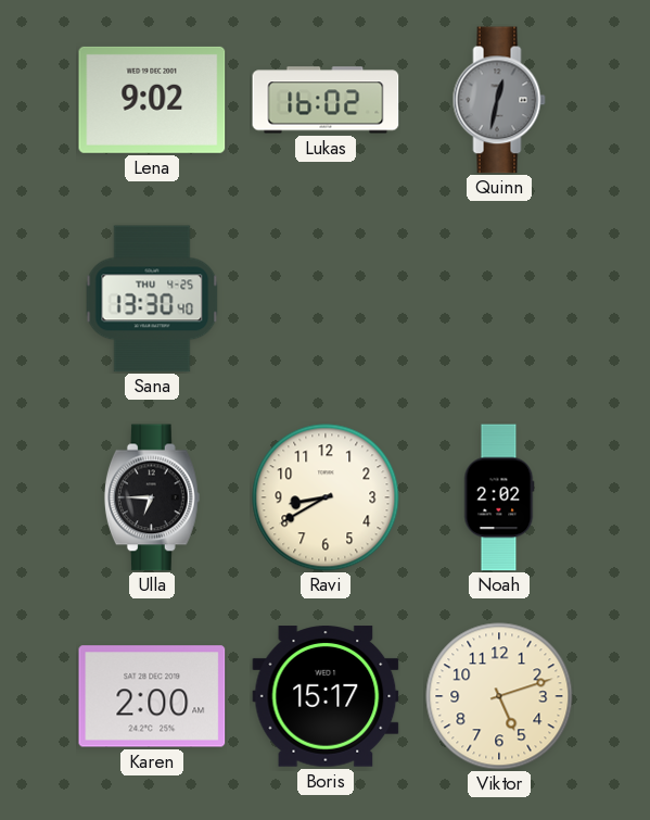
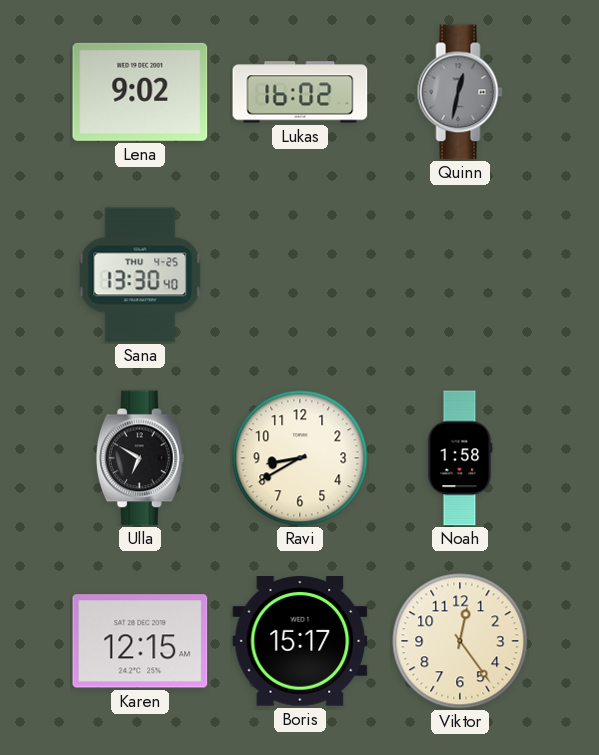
Ulla: 6:45 -> 6:50
Noah: 2:02 -> 1:58
Karen: 2:00 -> 12:15
Viktor: 5:12 -> 12:24
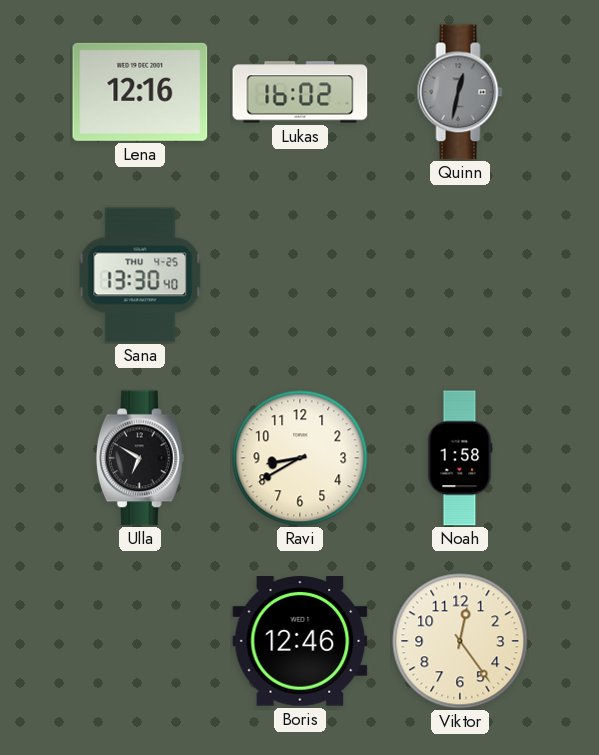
Lena: 9:02 -> 12:16
Karen: 12:15 -> none
Boris: 15:17 -> 12:46
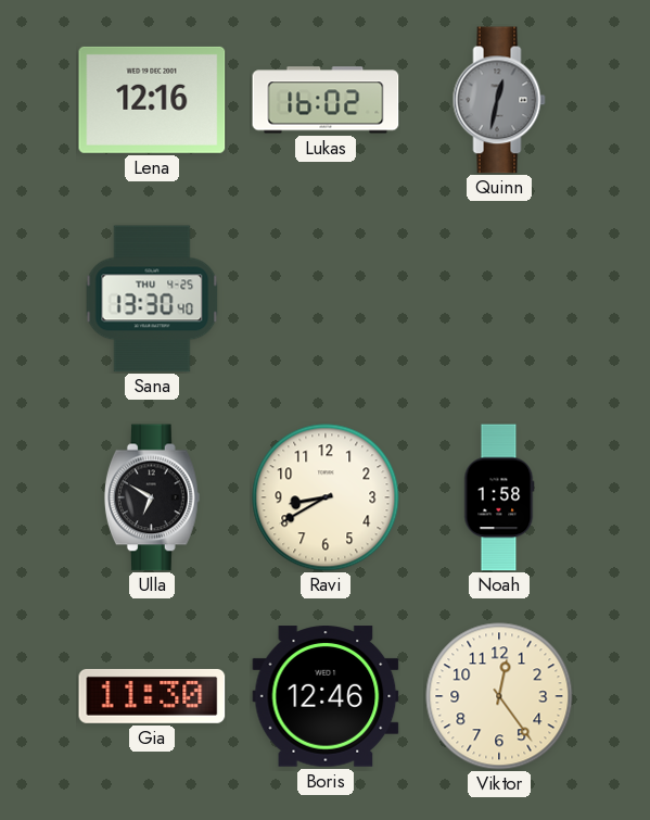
Gia: none -> 11:30
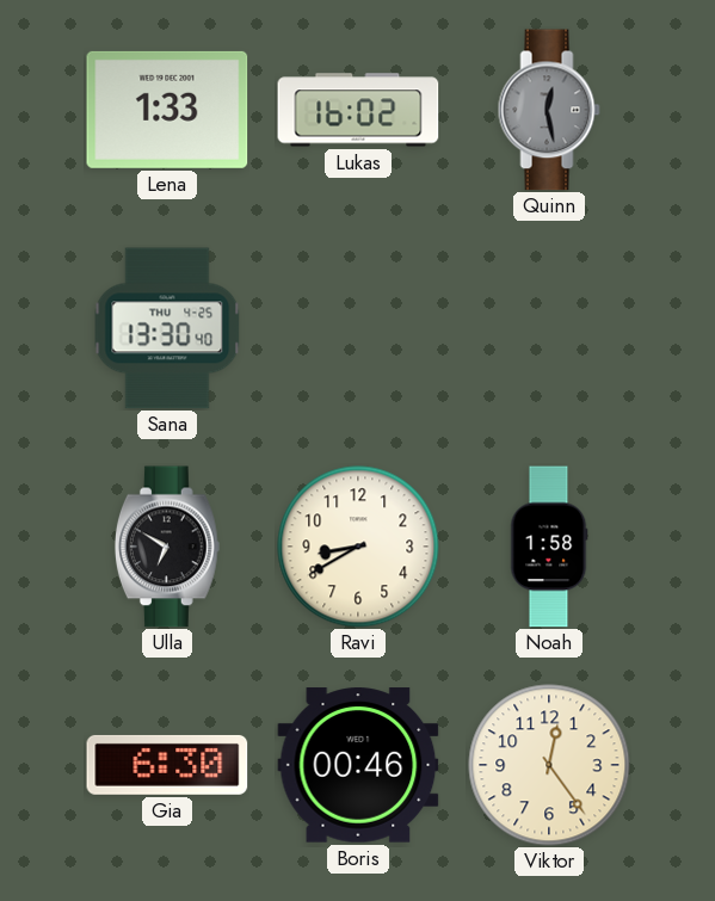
Lena: 12:16 -> 1:33
Quinn: 12:32 -> 12:28
Gia: 11:30 -> 6:30
Boris: 12:46 -> 00:46
